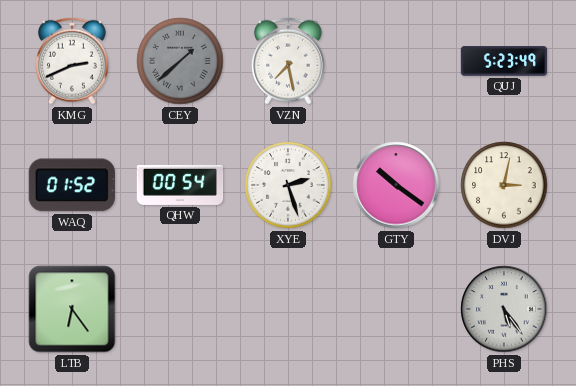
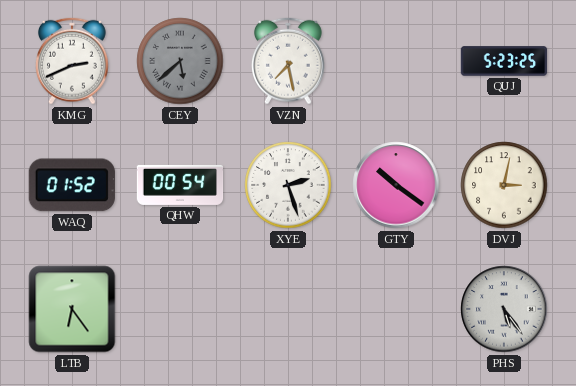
CEY: 1:38 -> 5:38
QUJ: 5:23:49 -> 5:23:25
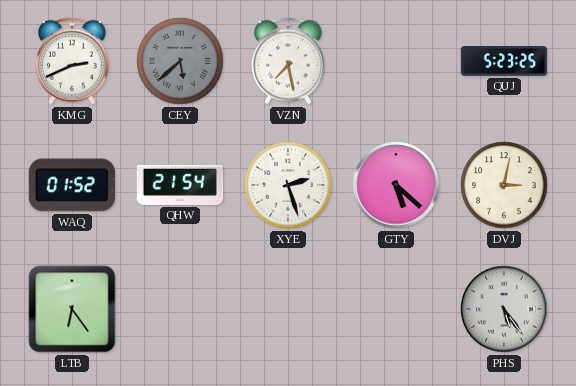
QHW: 00:54 -> 21:54
GTY: 10:21 -> 5:22
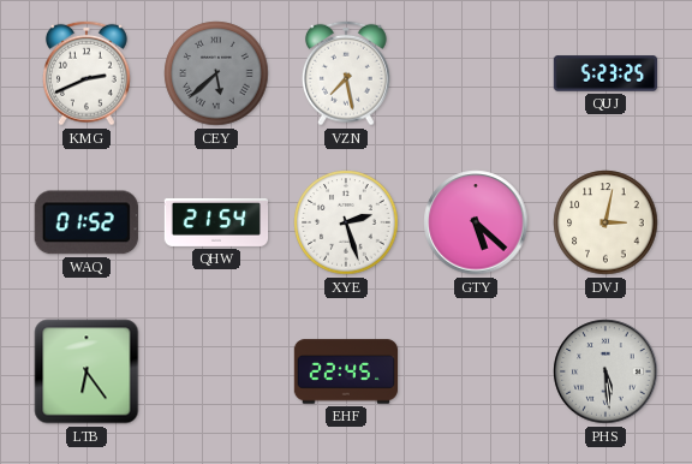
EHF: none -> 22:45
PHS: 5:24 -> 5:29
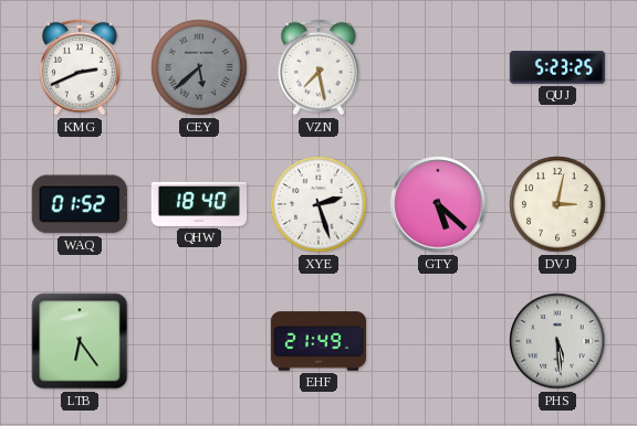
QHW: 21:54 -> 18:40
EHF: 22:45 -> 21:49
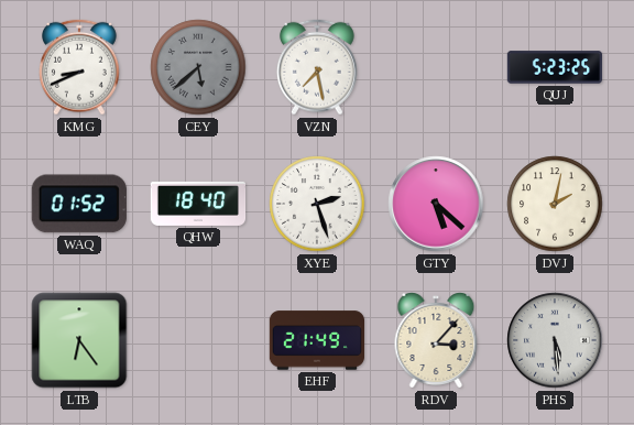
KMG: 2:41 -> 8:41
DVJ: 3:02 -> 2:02
RDV: none -> 3:07
